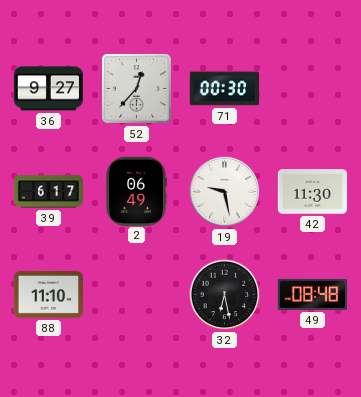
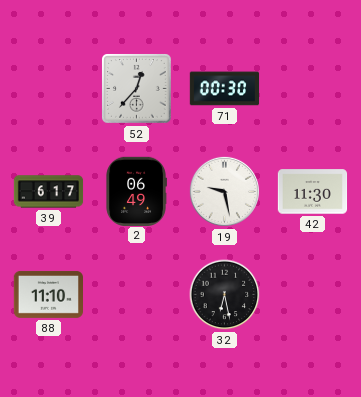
36: 9:27 -> none
49: 08:48 -> none
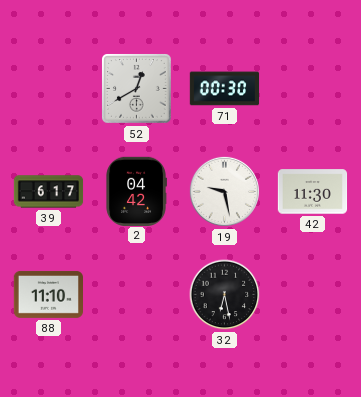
52: 12:37 -> 12:40
2: 06:49 -> 04:42
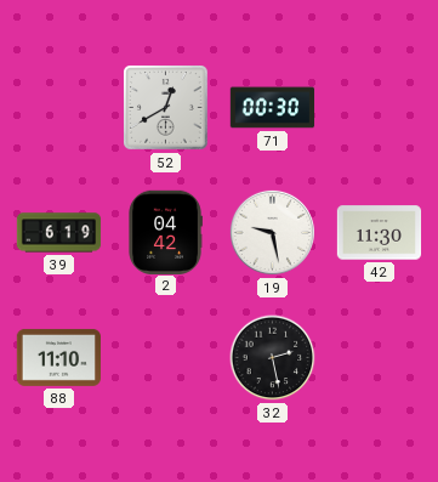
39: 6:17 -> 6:19
32: 6:28 -> 2:28
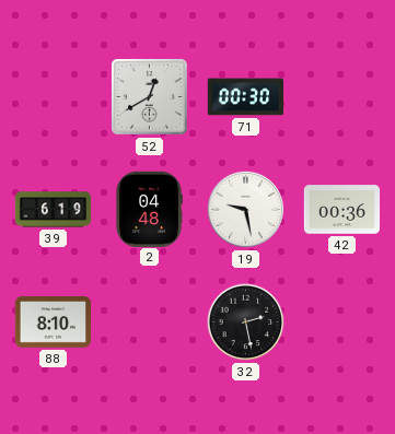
2: 04:42 -> 04:48
42: 11:30 -> 00:36
88: 11:10 -> 8:10
